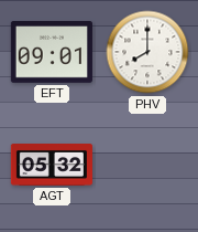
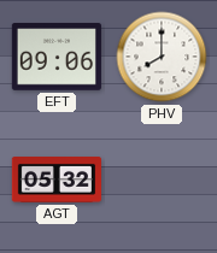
EFT: 09:01 -> 09:06
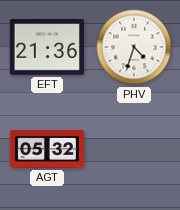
EFT: 09:06 -> 21:36
PHV: 8:00 -> 4:33
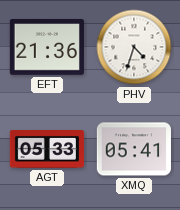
AGT: 05:32 -> 05:33
XMQ: none -> 05:41
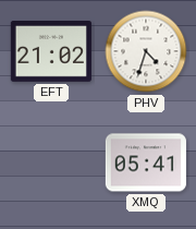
EFT: 21:36 -> 21:02
AGT: 05:33 -> none
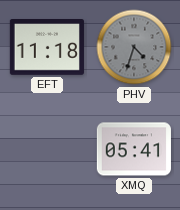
EFT: 21:02 -> 11:18
PHV dial: white -> grey
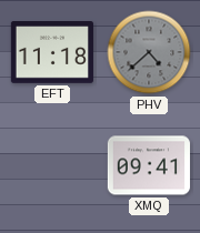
PHV: 4:33 -> 4:38
XMQ: 05:41 -> 09:41
